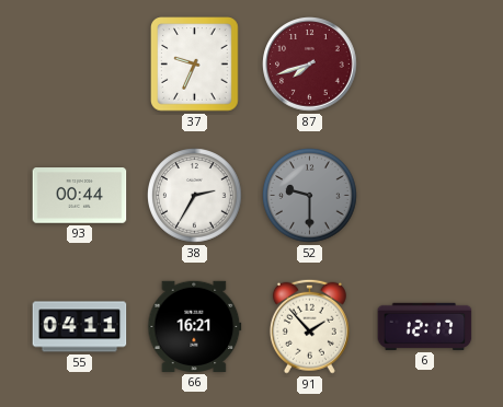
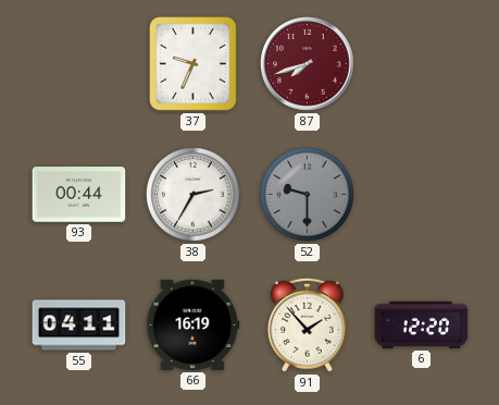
66: 16:21 -> 16:19
6: 12:17 -> 12:20
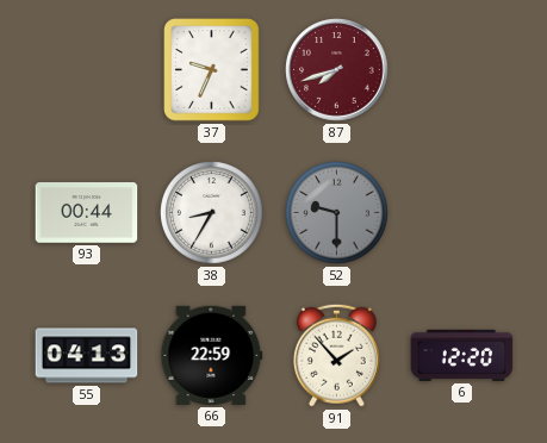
38: 2:35 -> 8:35
55: 04:11 -> 04:13
66: 16:19 -> 22:59
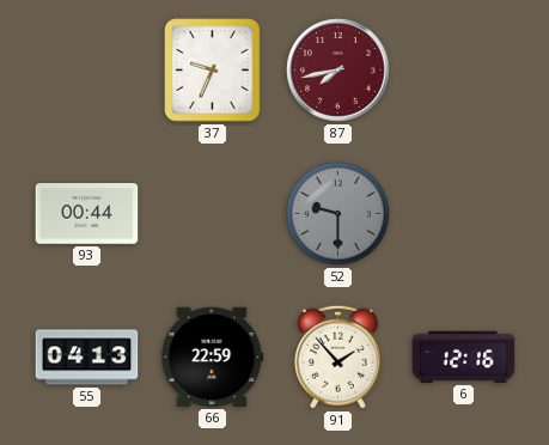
87: 7:42 -> 7:43
38: 8:35 -> none
6: 12:20 -> 12:16
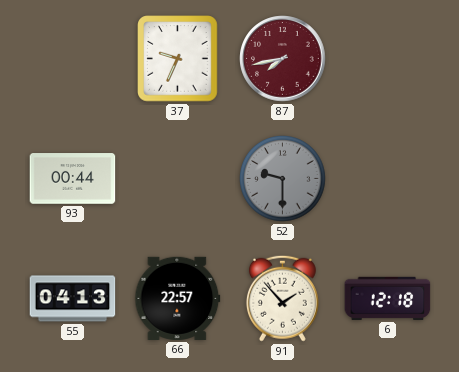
66: 22:59 -> 22:57
6: 12:16 -> 12:18
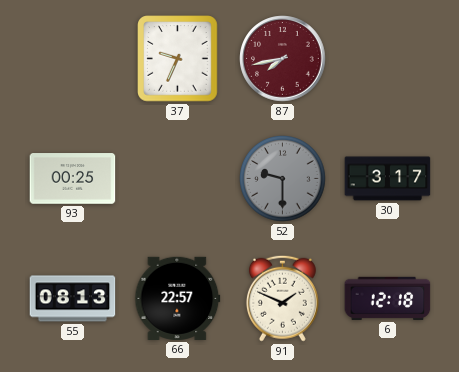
93: 00:44 -> 00:25
30: none -> 3:17
55: 04:13 -> 08:13
91: 1:53 -> 1:49
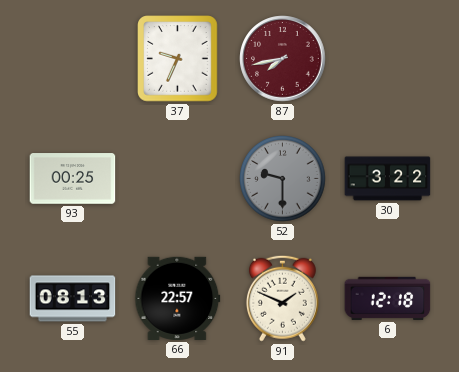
30: 3:17 -> 3:22
